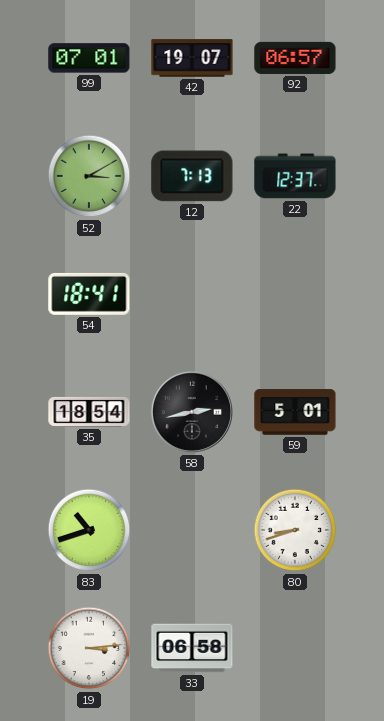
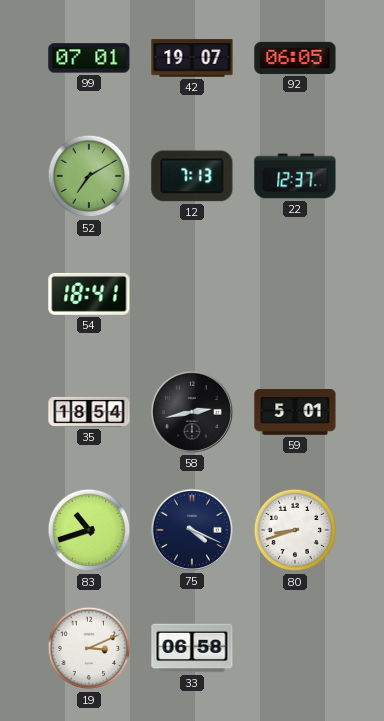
92: 06:57 -> 06:05
52: 3:10 -> 7:10
75: none -> 4:19
19: 3:14 -> 3:11
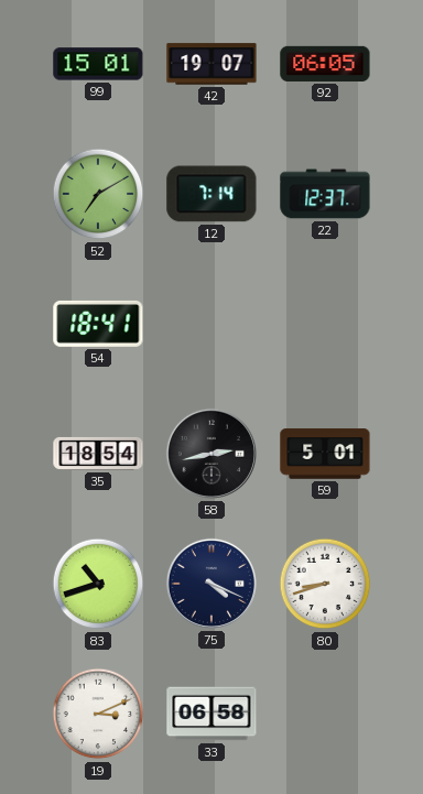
99: 07:01 -> 15:01
12: 7:13 -> 7:14
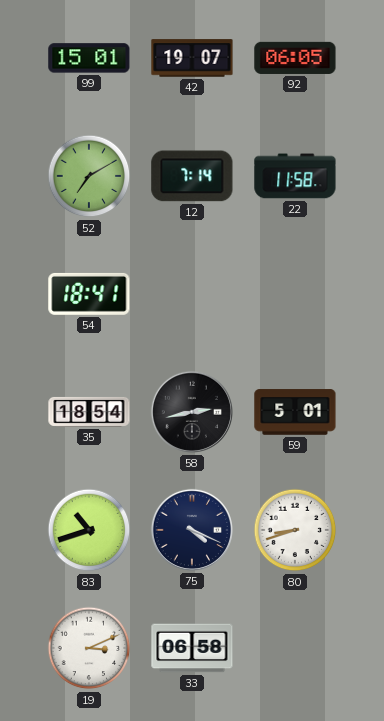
22: 12:37 -> 11:58
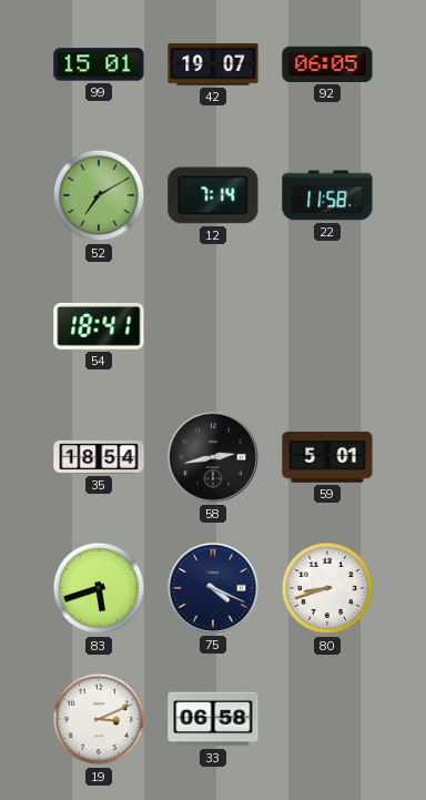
83: 10:42 -> 5:42
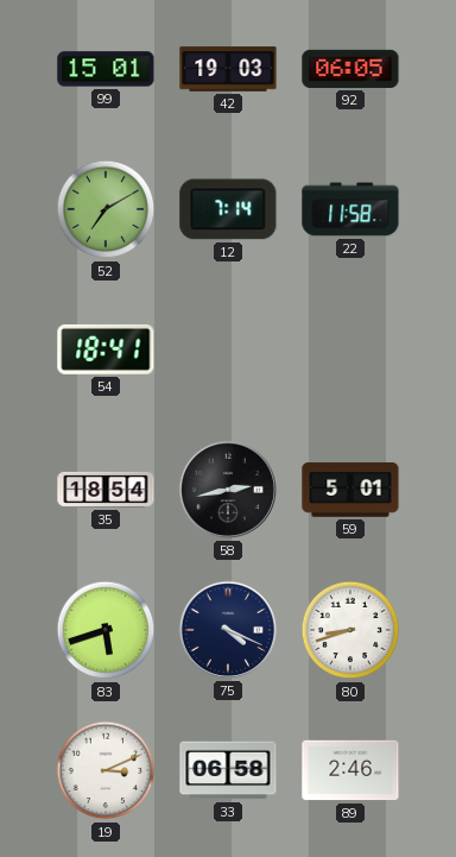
42: 19:07 -> 19:03
89: none -> 2:46
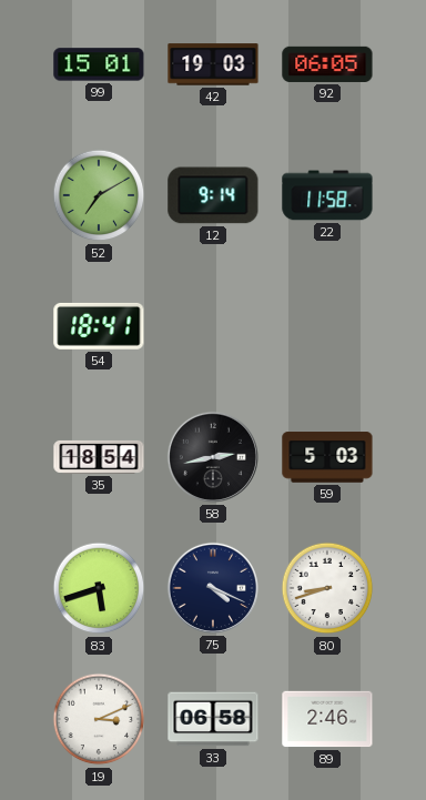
12: 7:14 -> 9:14
59: 5:01 -> 5:03
